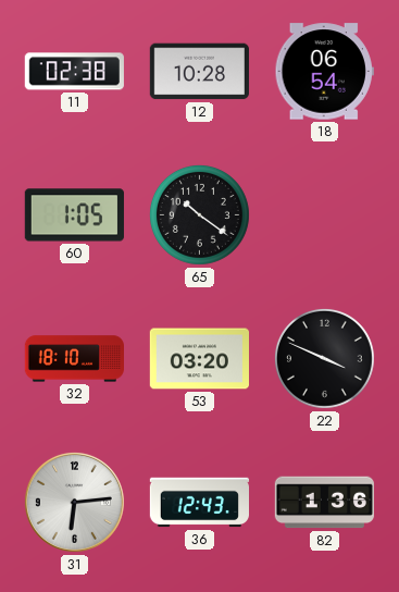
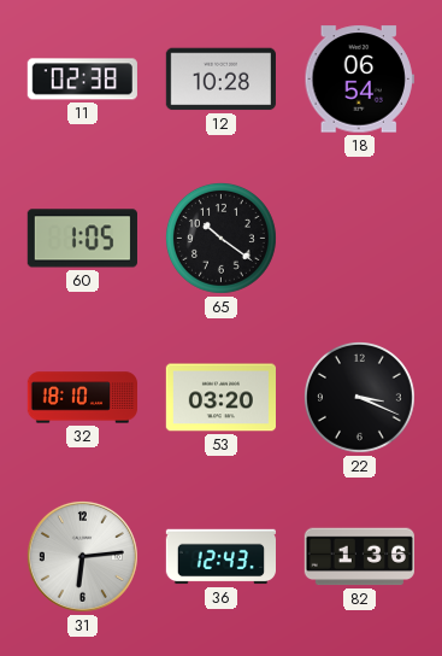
22: 3:49 -> 3:19
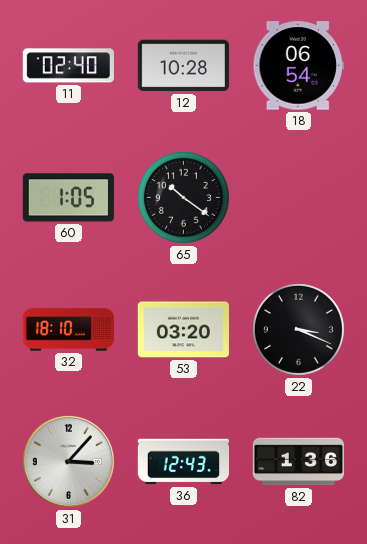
11: 02:38 -> 02:40
31: 6:14 -> 3:07
